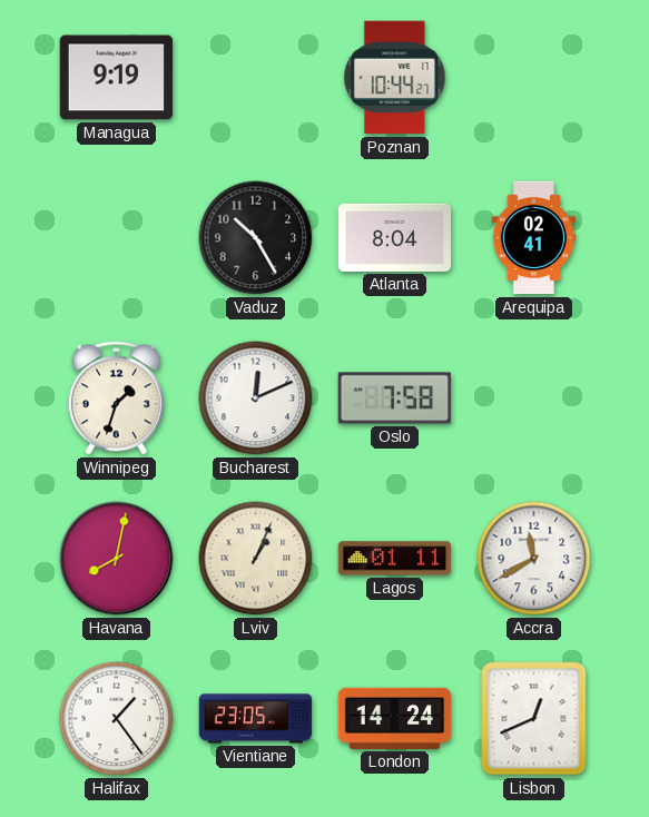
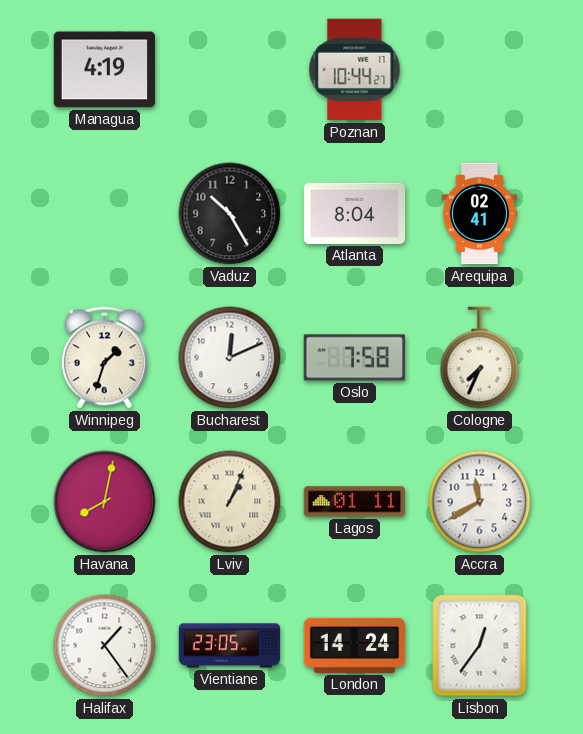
Managua: 9:19 -> 4:19
Cologne: none -> 7:34
Lisbon: 12:41 -> 12:36
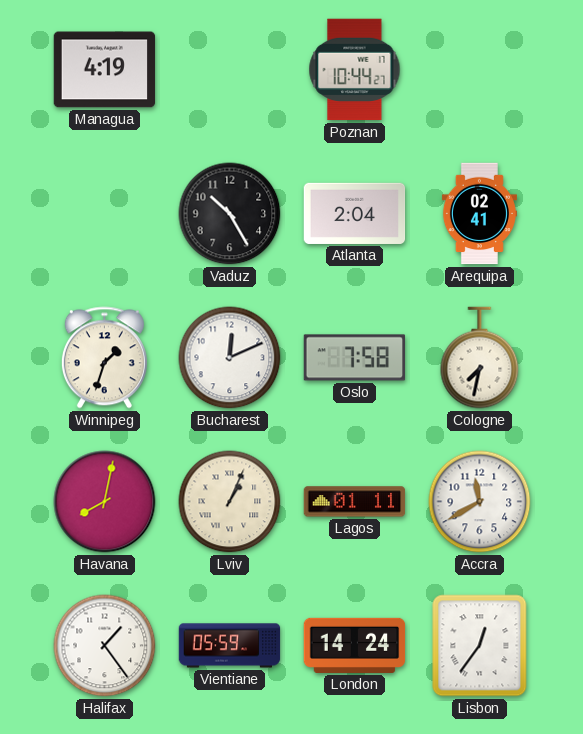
Atlanta: 8:04 -> 2:04
Cologne: 7:34 -> 7:32
Vientiane: 23:05 -> 05:59
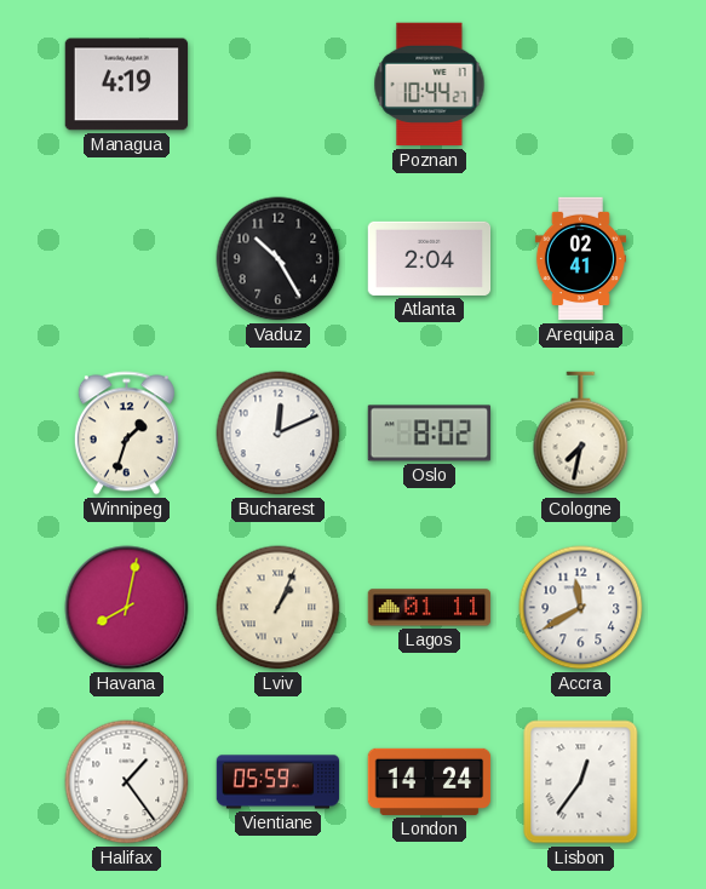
Oslo: 7:58 -> 8:02
